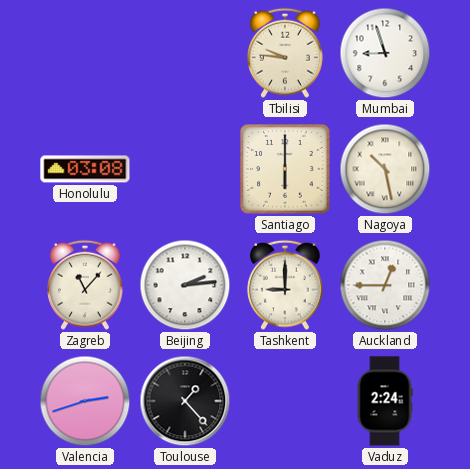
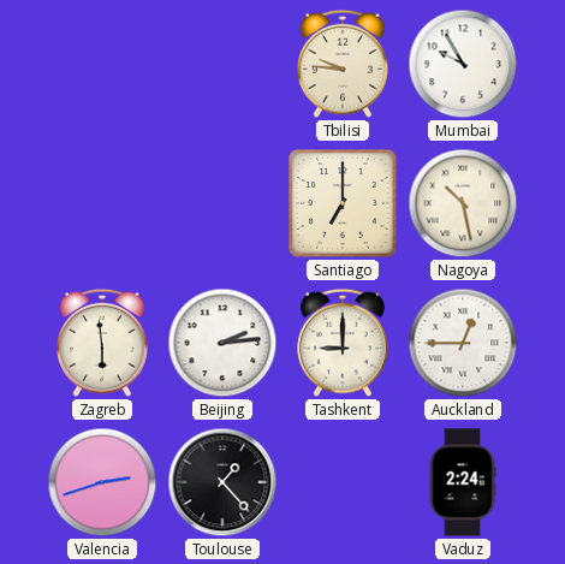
Mumbai: 8:57 -> 9:55
Honolulu: 03:08 -> none
Santiago: 6:00 -> 7:00
Zagreb: 11:07 -> 5:59
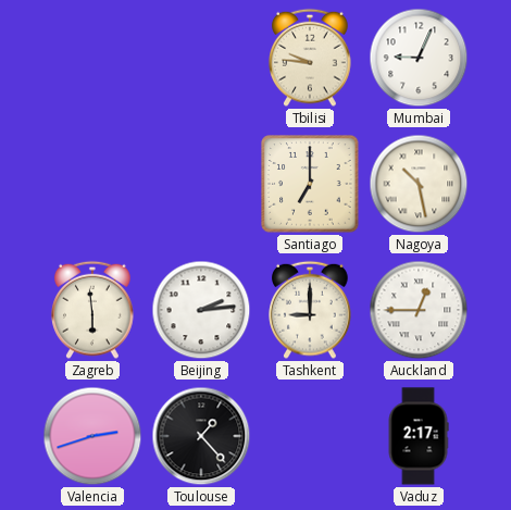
Mumbai: 9:55 -> 9:04
Vaduz: 2:24 -> 2:17
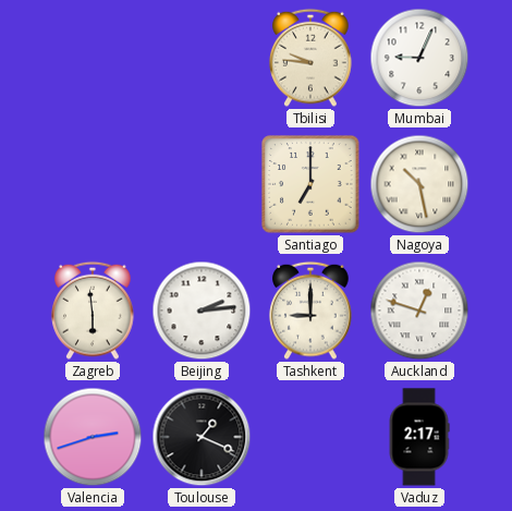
Auckland: 12:45 -> 12:48
Toulouse: 1:23 -> 1:19
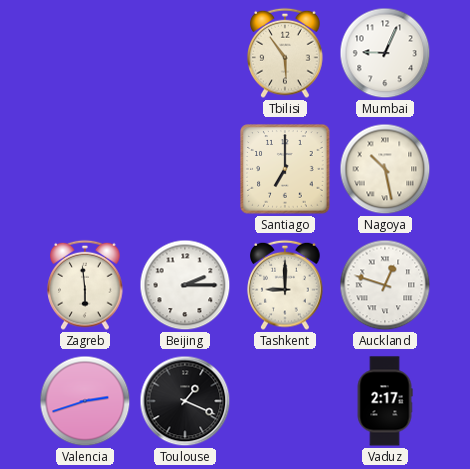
Tbilisi: 9:46 -> 5:54
Beijing: 2:14 -> 2:15
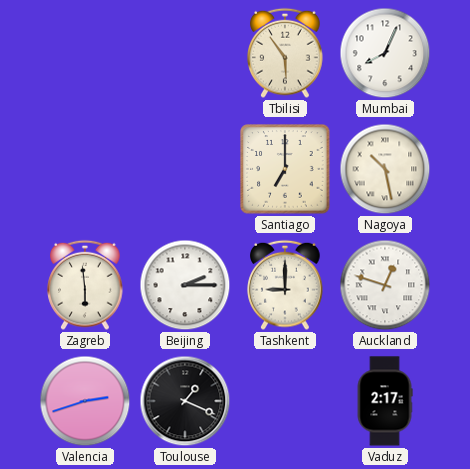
Mumbai: 9:04 -> 8:04
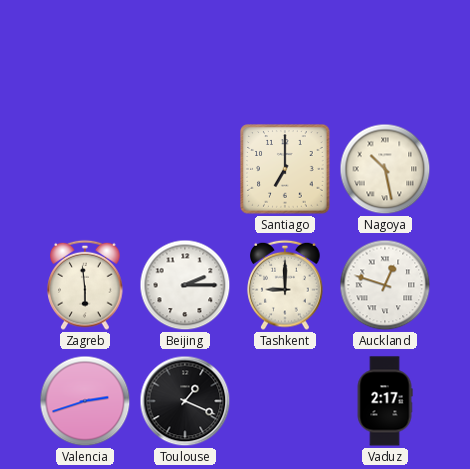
Tbilisi: 5:54 -> none
Mumbai: 8:04 -> none
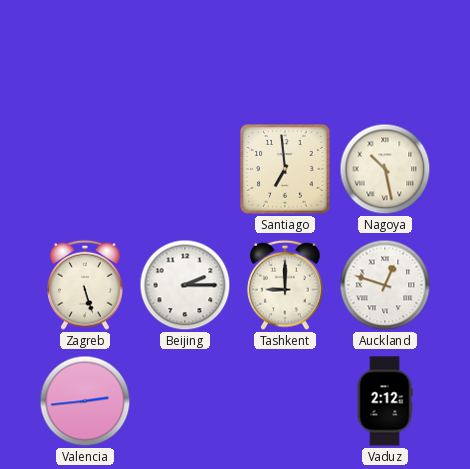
Santiago: 7:00 -> 6:59
Zagreb: 5:59 -> 5:27
Valencia: 2:42 -> 2:44
Toulouse: 1:19 -> none
Vaduz: 2:17 -> 2:12
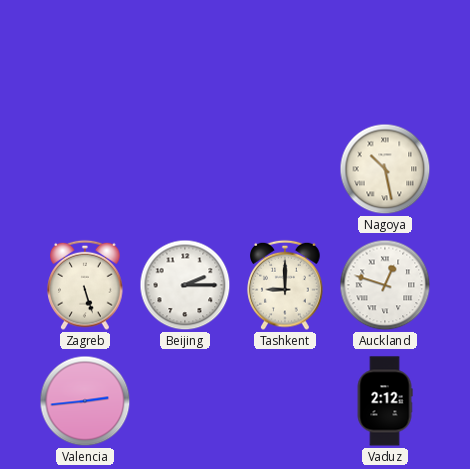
Santiago: 6:59 -> none
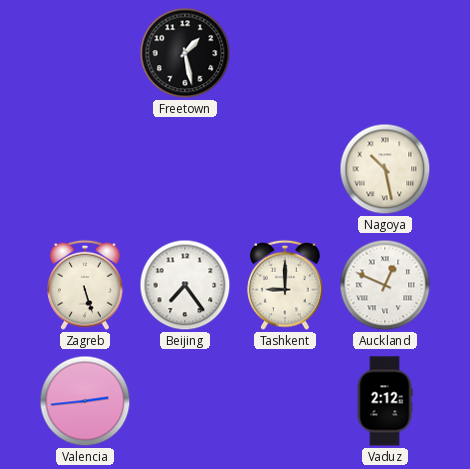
Freetown: none -> 1:28
Beijing: 2:15 -> 7:24
Auckland: 12:48 -> 12:49
